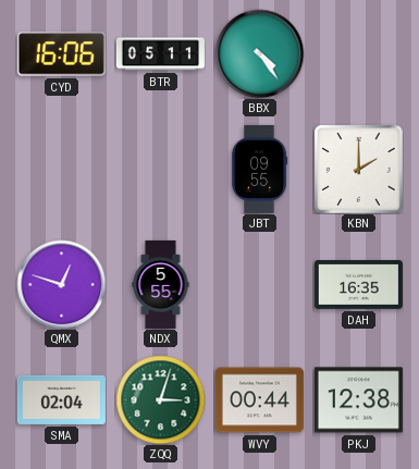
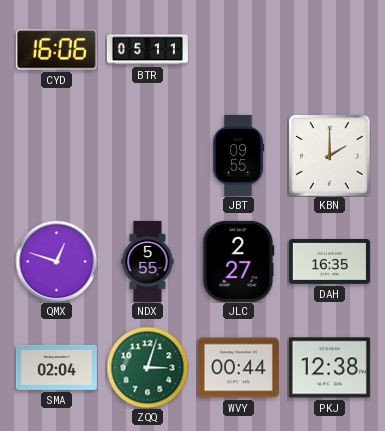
BBX: 4:24 -> none
JLC: none -> 2:27
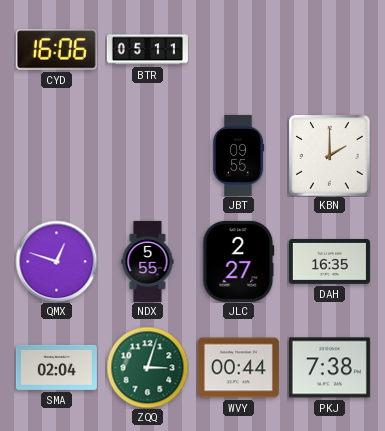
PKJ: 12:38 -> 7:38
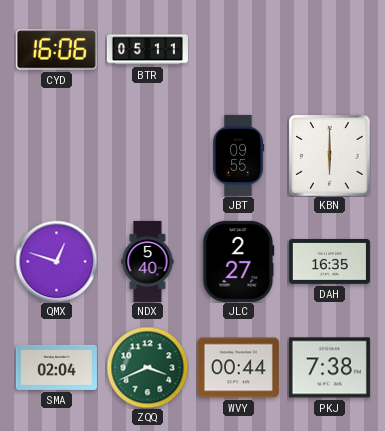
KBN: 2:00 -> 6:00
NDX: 5:55 -> 5:40
ZQQ: 3:03 -> 3:41
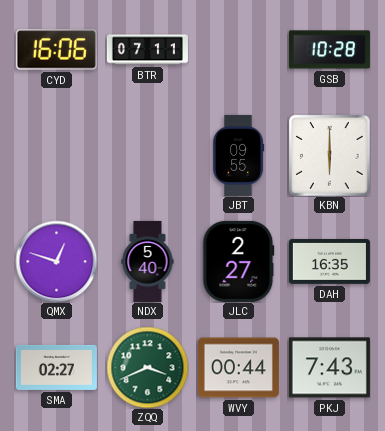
BTR: 05:11 -> 07:11
GSB: none -> 10:28
SMA: 02:04 -> 02:27
PKJ: 7:38 -> 7:43
